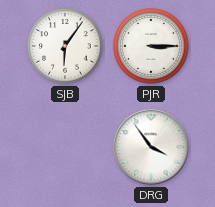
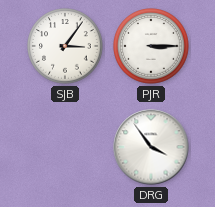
SJB: 6:06 -> 3:06
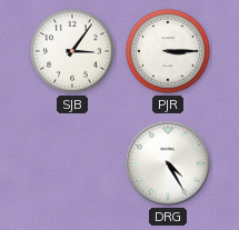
DRG: 3:54 -> 4:25
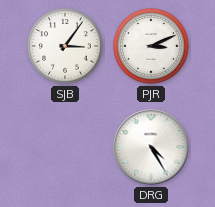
PJR: 3:15 -> 3:11
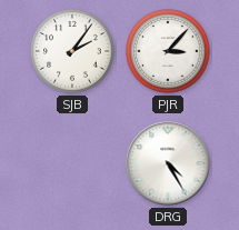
SJB: 3:06 -> 2:06
PJR: 3:11 -> 3:07
